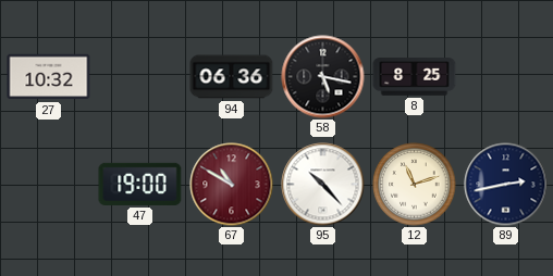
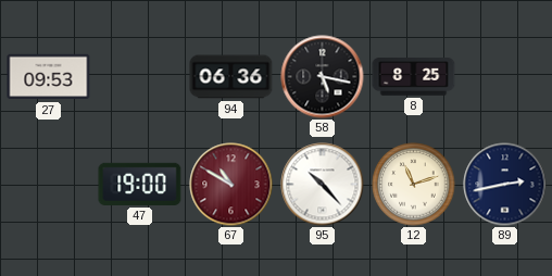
27: 10:32 -> 09:53
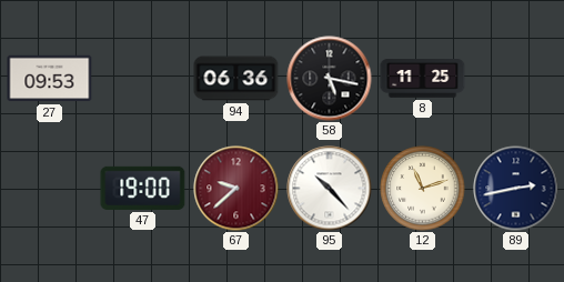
8: 8:25 -> 11:25
67: 10:50 -> 9:38
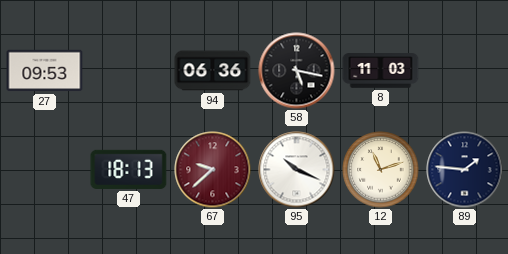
8: 11:25 -> 11:03
47: 19:00 -> 18:13
95: 10:23 -> 10:19
89: 2:43 -> 1:46
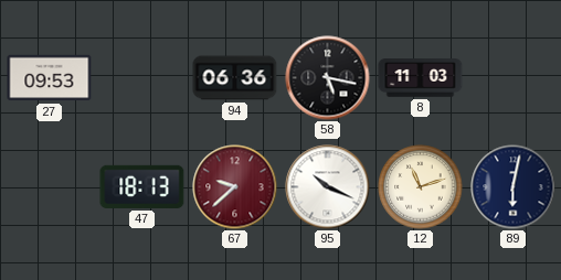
89: 1:46 -> 6:02
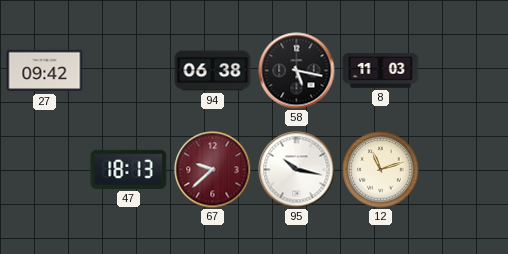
27: 09:53 -> 09:42
94: 06:36 -> 06:38
95: 10:19 -> 10:17
89: 6:02 -> none
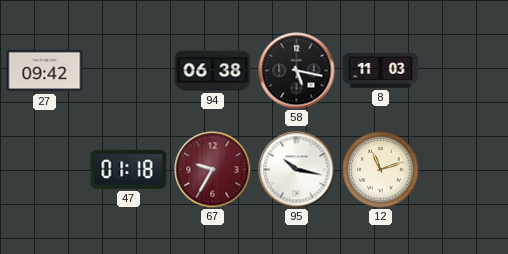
47: 18:13 -> 01:18
67: 9:38 -> 9:35
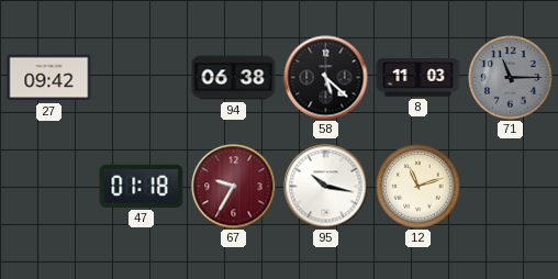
58: 5:17 -> 5:22
71: none -> 11:15
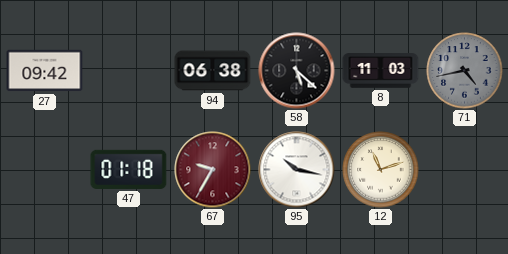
71: 11:15 -> 4:43
